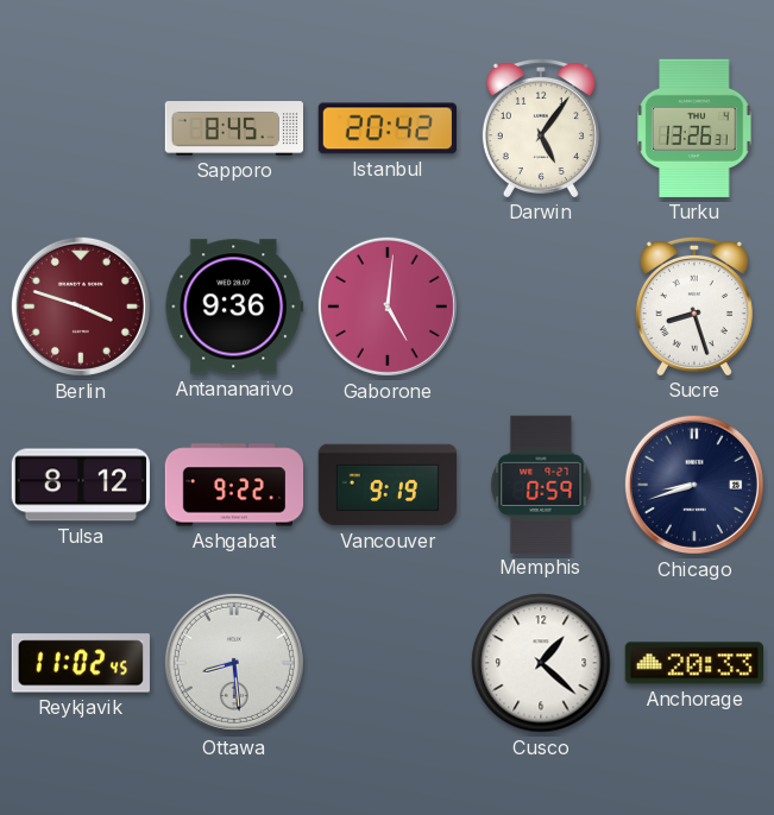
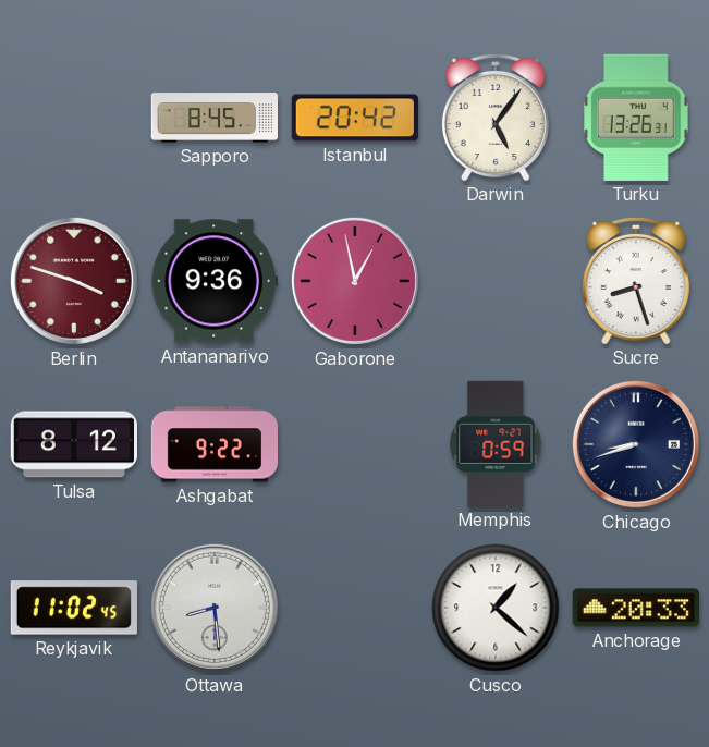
Gaborone: 5:01 -> 12:58
Vancouver: 9:19 -> none
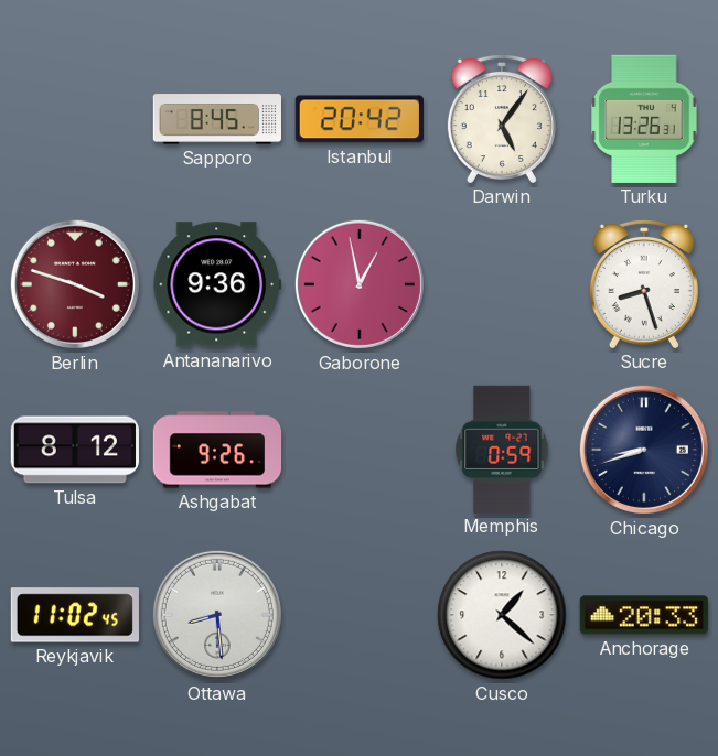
Ashgabat: 9:22 -> 9:26
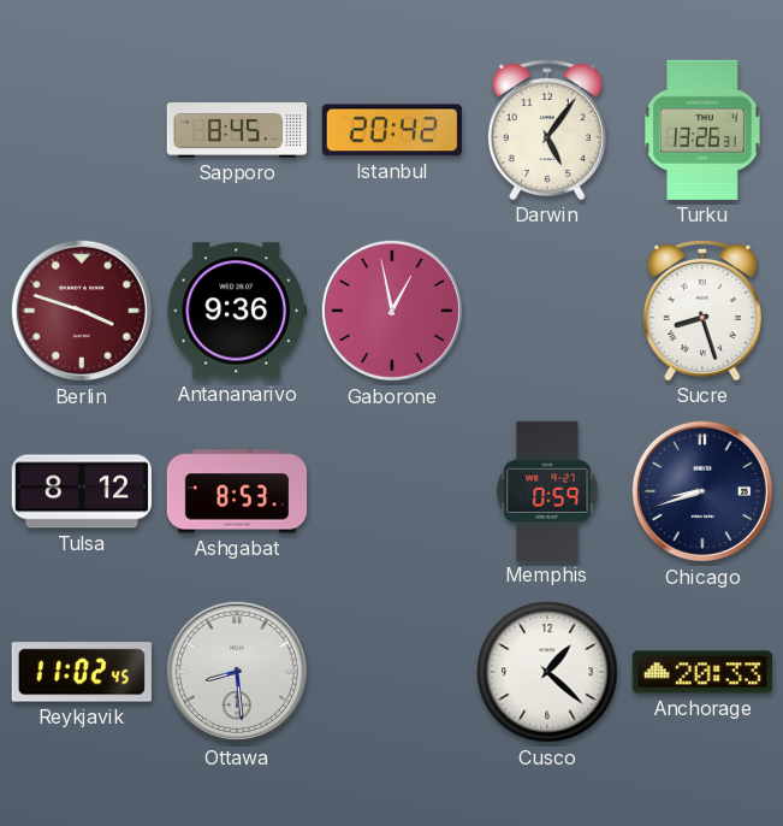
Ashgabat: 9:26 -> 8:53
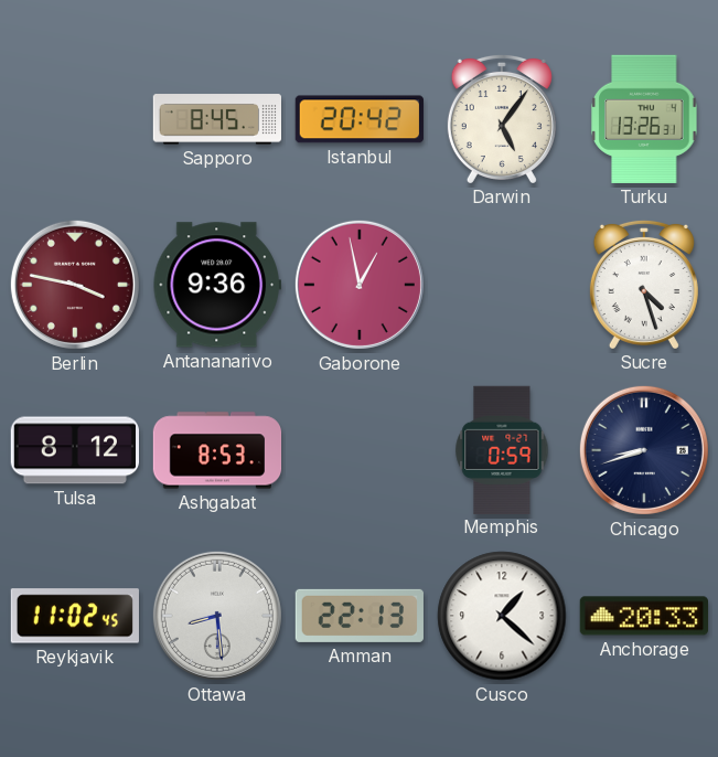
Berlin: 3:48 -> 3:47
Sucre: 8:27 -> 4:27
Amman: none -> 22:13
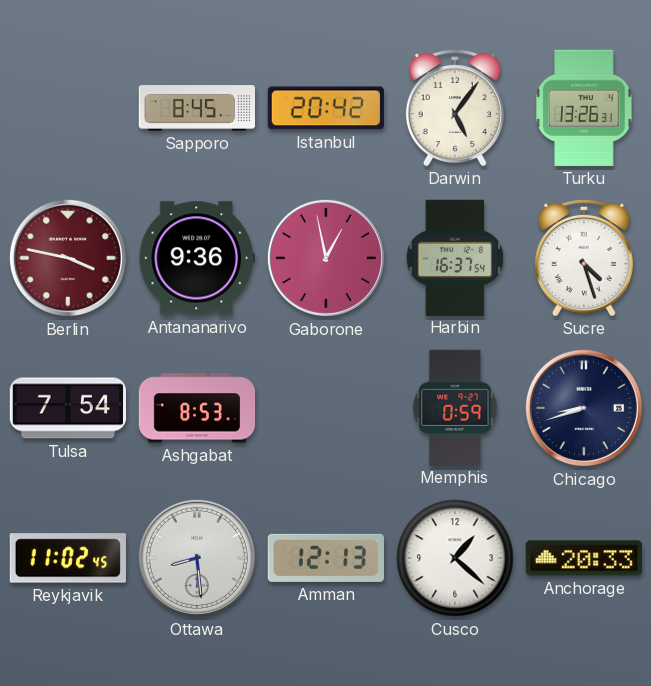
Harbin: none -> 16:37
Tulsa: 8:12 -> 7:54
Amman: 22:13 -> 12:13
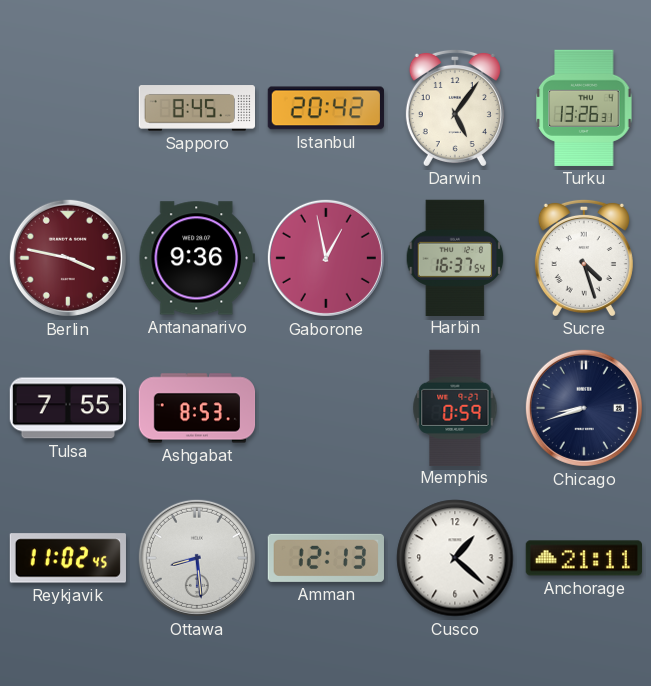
Tulsa: 7:54 -> 7:55
Anchorage: 20:33 -> 21:11
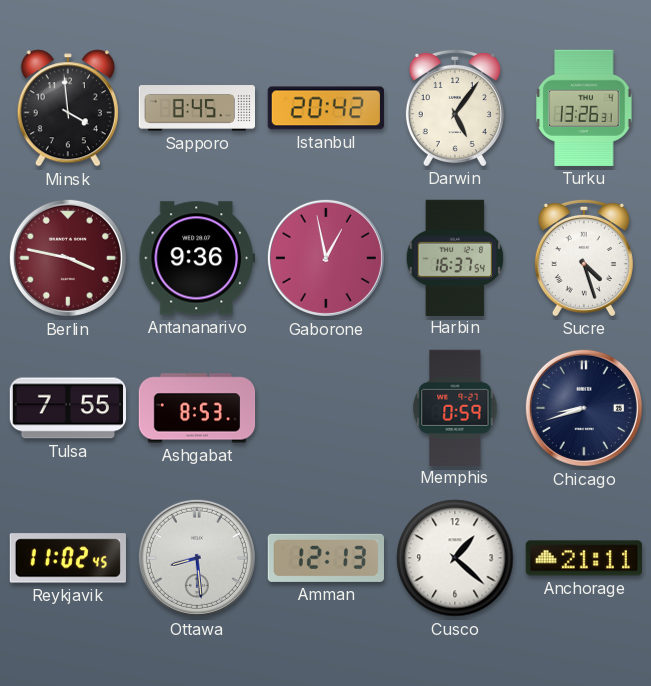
Minsk: none -> 3:59
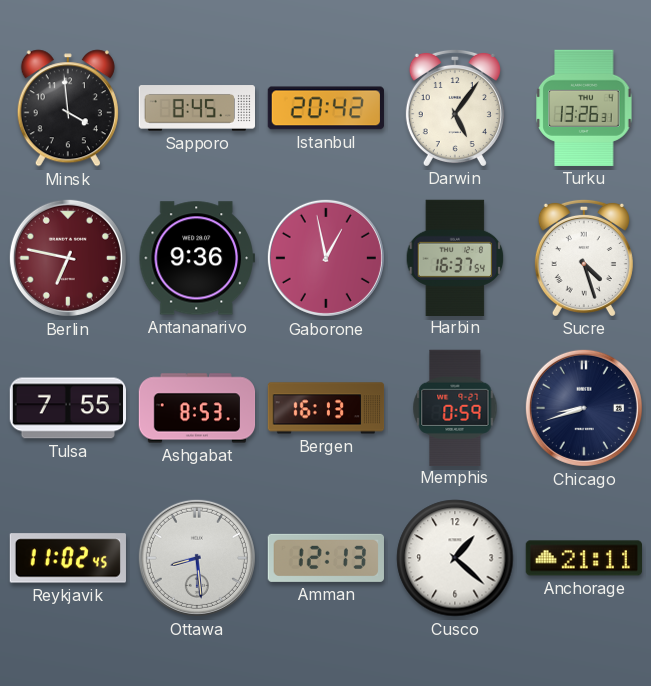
Berlin: 3:47 -> 6:47
Bergen: none -> 16:13
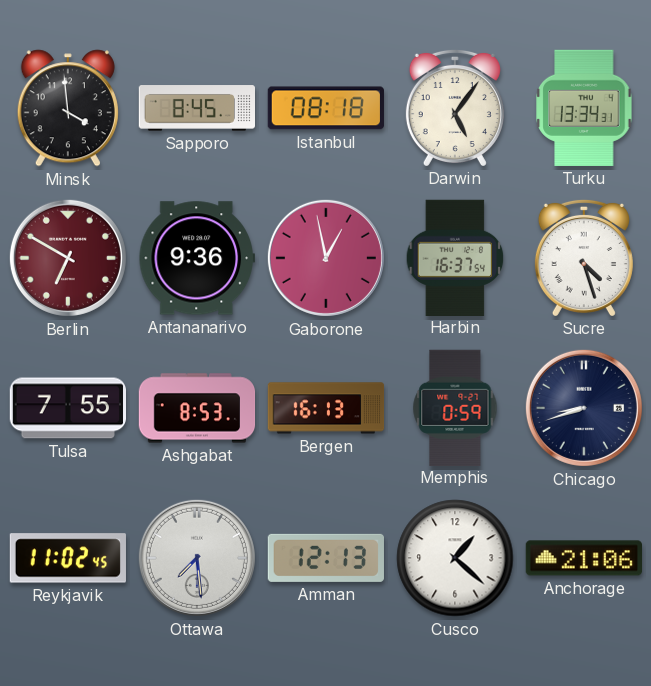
Istanbul: 20:42 -> 08:18
Turku: 13:26 -> 13:34
Berlin: 6:47 -> 6:50
Ottawa: 8:29 -> 7:29
Anchorage: 21:11 -> 21:06
